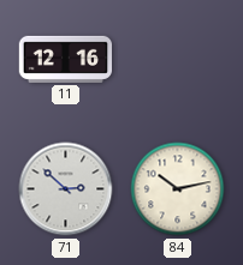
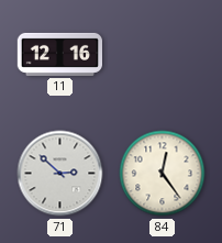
84: 10:13 -> 12:24
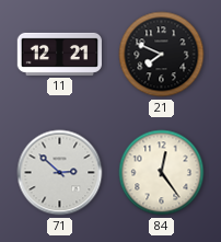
11: 12:16 -> 12:21
21: none -> 7:49
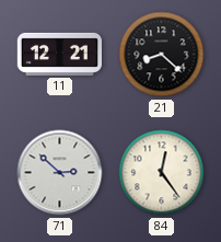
21: 7:49 -> 8:22
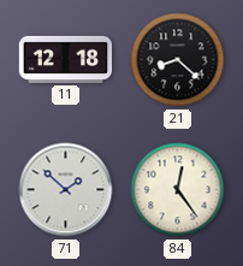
11: 12:21 -> 12:18
71: 2:52 -> 1:52
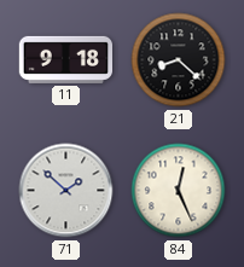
11: 12:18 -> 9:18
84: 12:24 -> 12:26
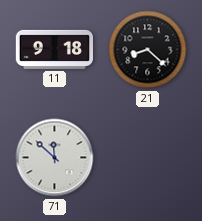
71: 1:52 -> 11:52
84: 12:26 -> none
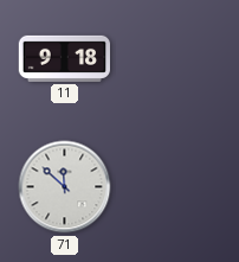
21: 8:22 -> none
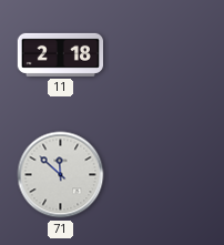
11: 9:18 -> 2:18
